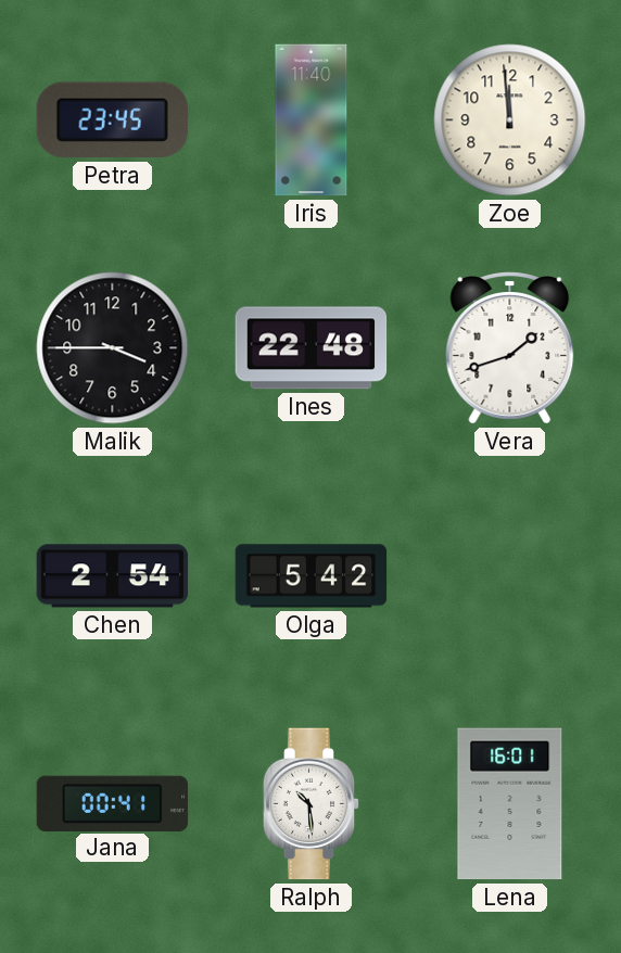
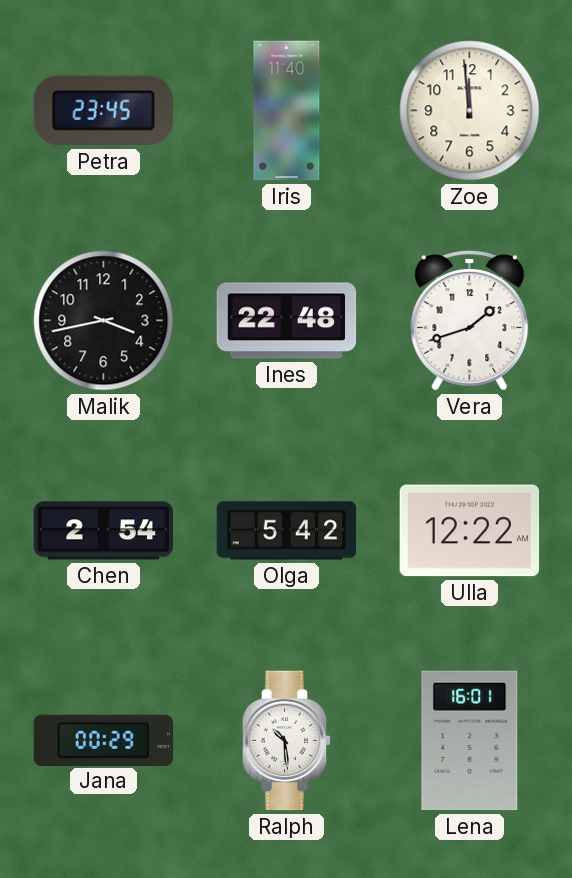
Malik: 3:45 -> 3:43
Ulla: none -> 12:22
Jana: 00:41 -> 00:29
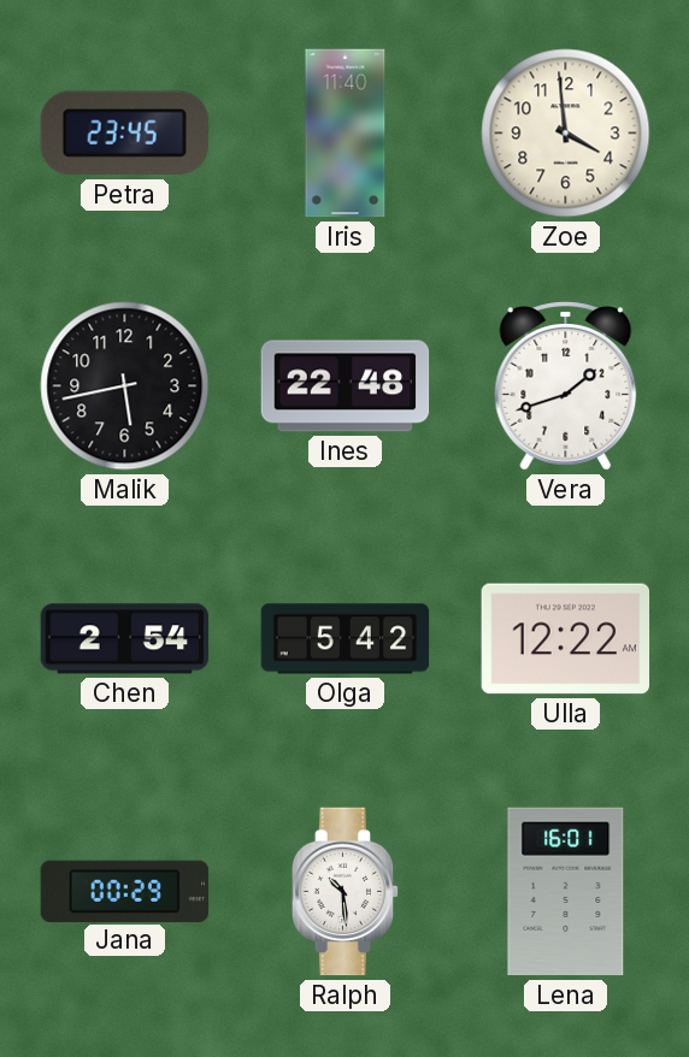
Zoe: 11:59 -> 3:59
Malik: 3:43 -> 5:43
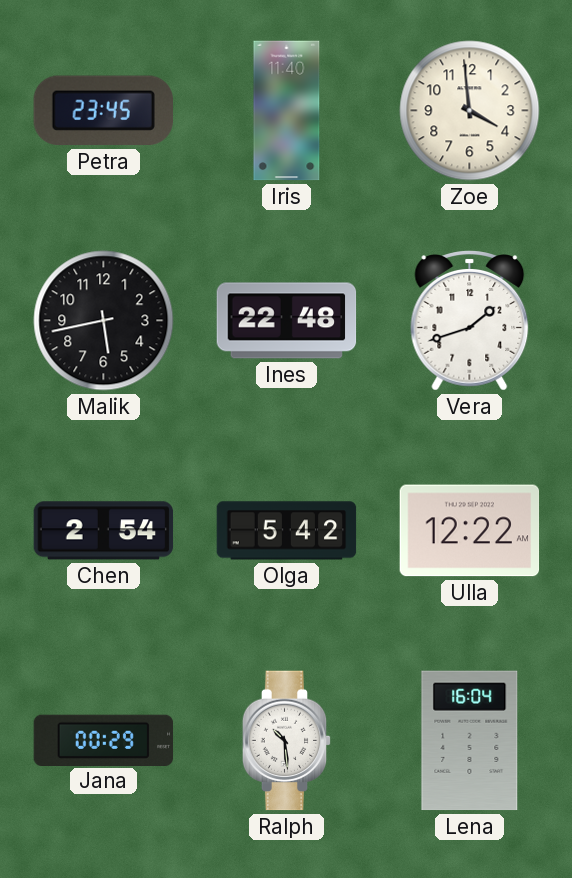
Lena: 16:01 -> 16:04
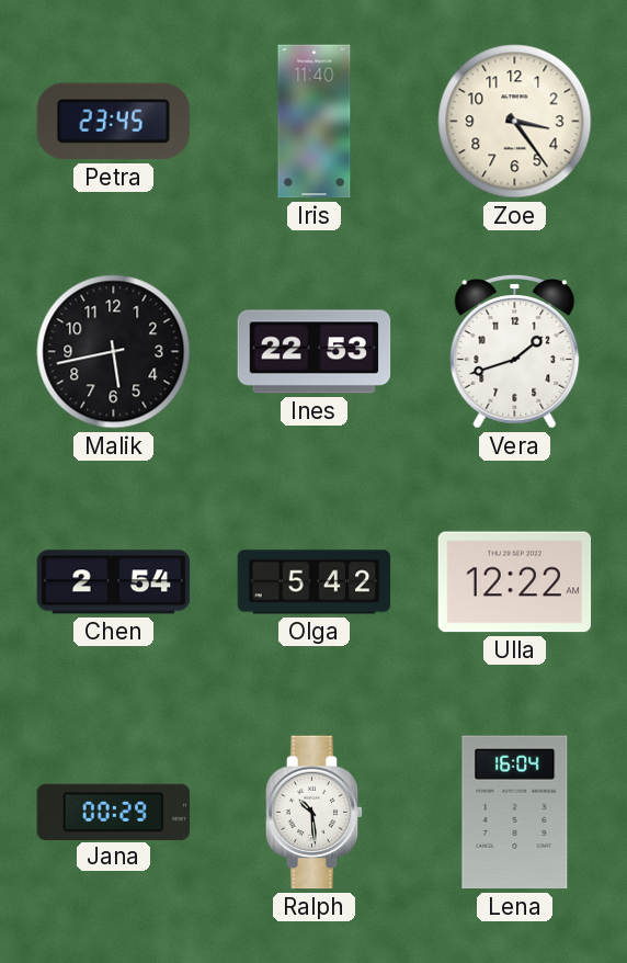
Zoe: 3:59 -> 3:24
Ines: 22:48 -> 22:53
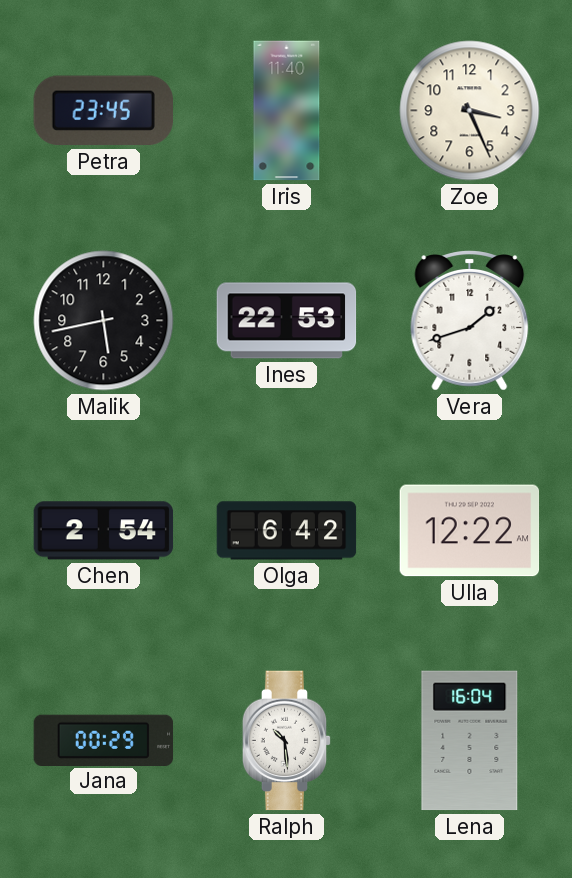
Zoe: 3:24 -> 3:26
Olga: 5:42 -> 6:42
